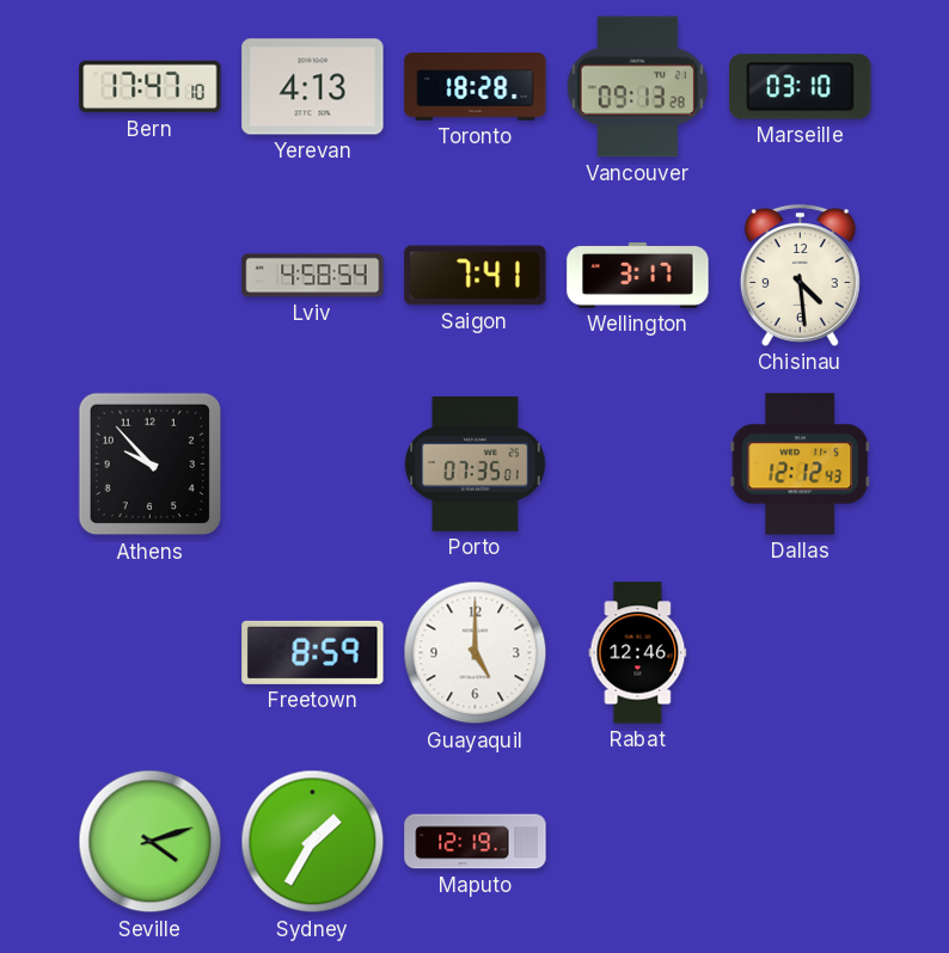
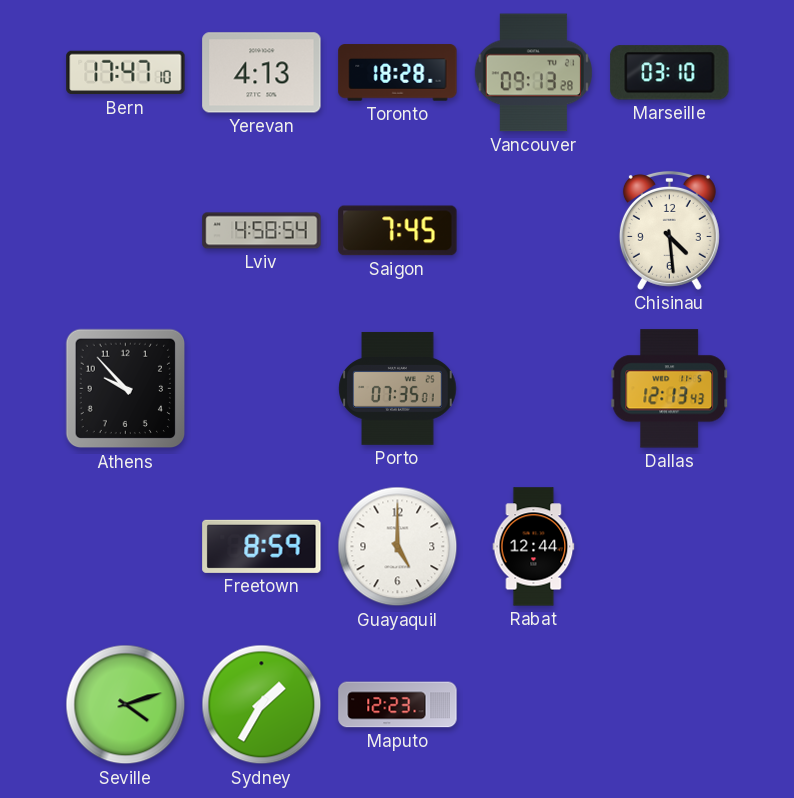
Saigon: 7:41 -> 7:45
Wellington: 3:17 -> none
Dallas: 12:12 -> 12:13
Rabat: 12:46 -> 12:44
Maputo: 12:19 -> 12:23
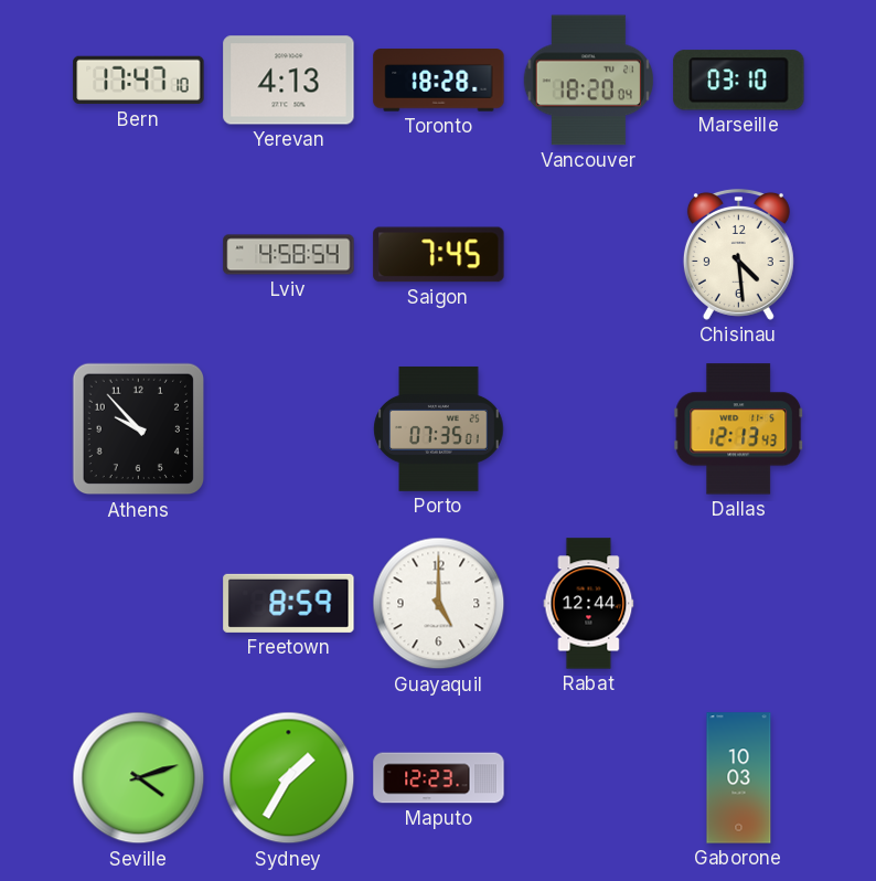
Vancouver: 09:13 -> 18:20
Gaborone: none -> 10:03
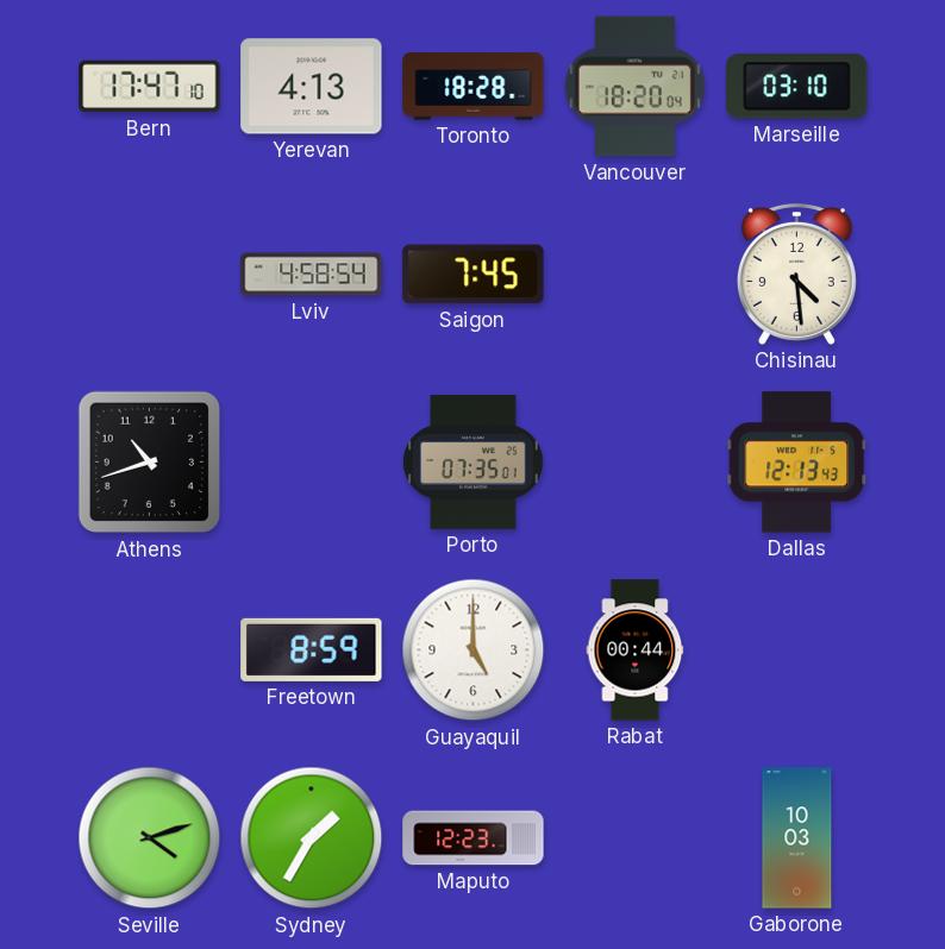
Athens: 9:53 -> 10:42
Rabat: 12:44 -> 00:44
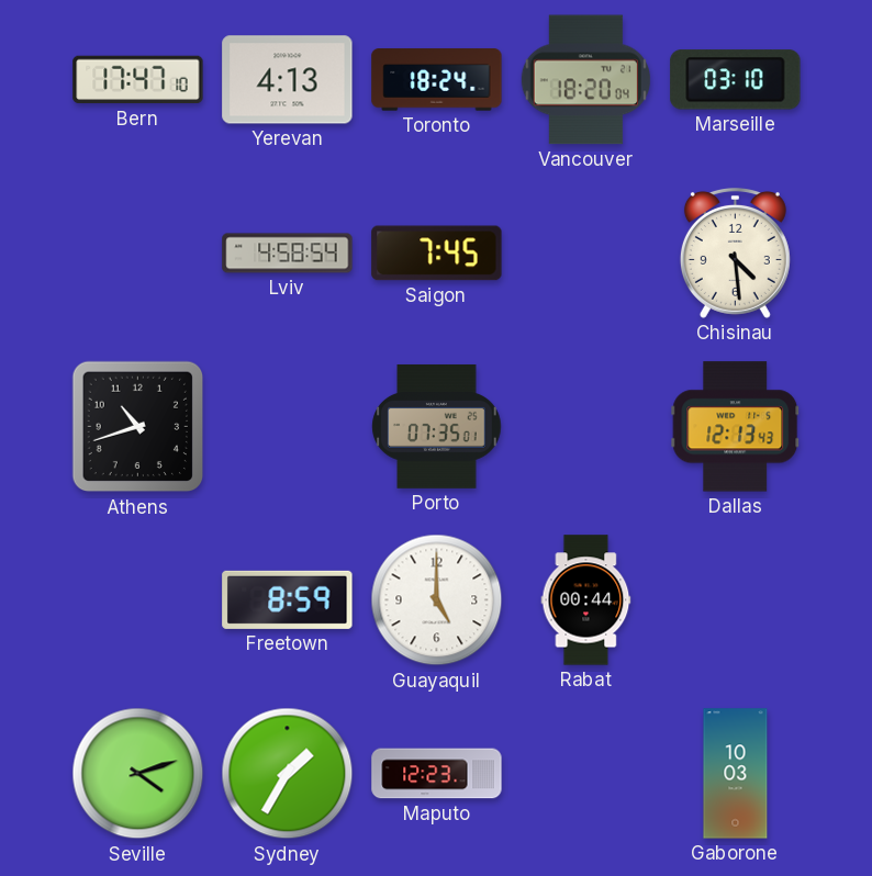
Toronto: 18:28 -> 18:24
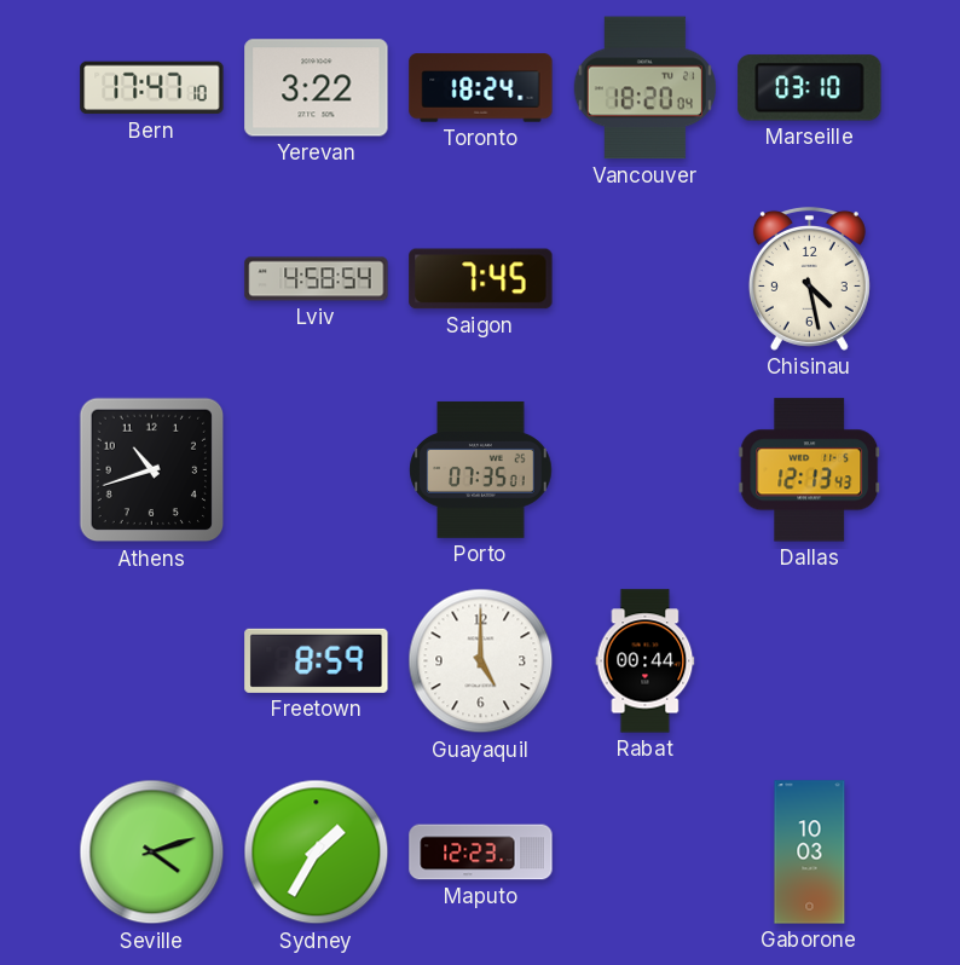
Yerevan: 4:13 -> 3:22
Chisinau: 4:29 -> 4:28
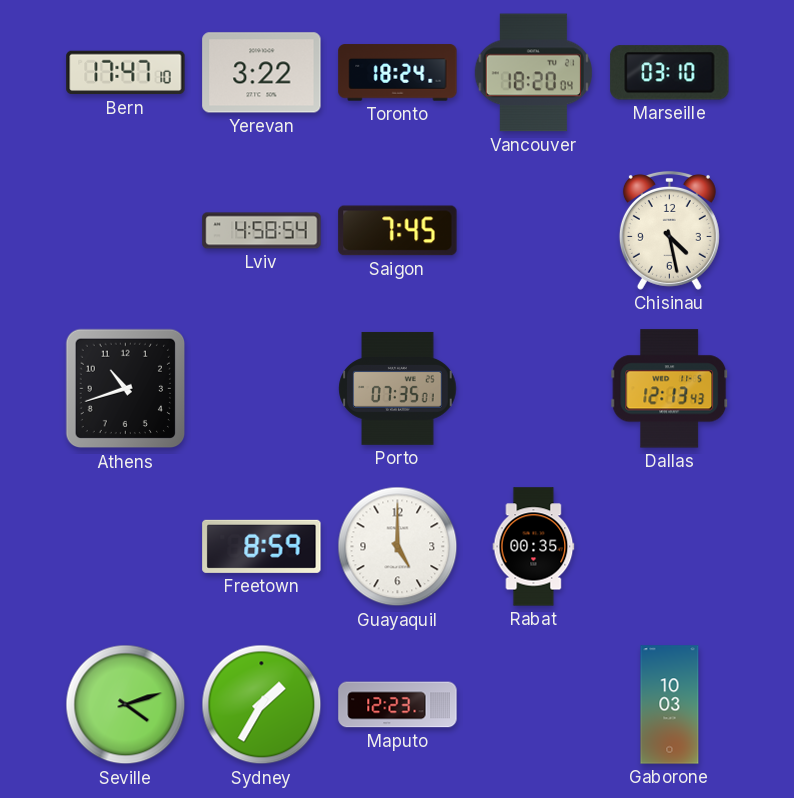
Rabat: 00:44 -> 00:35
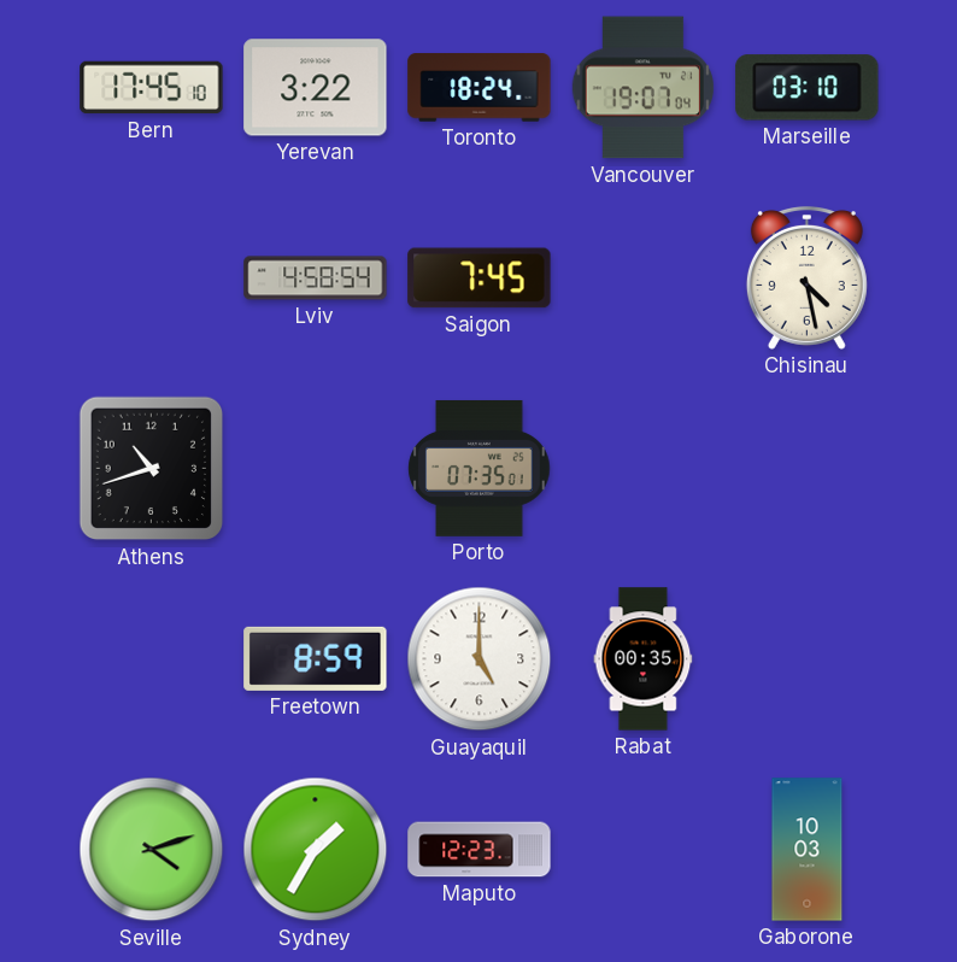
Bern: 17:47 -> 17:45
Vancouver: 18:20 -> 19:07
Dallas: 12:13 -> none
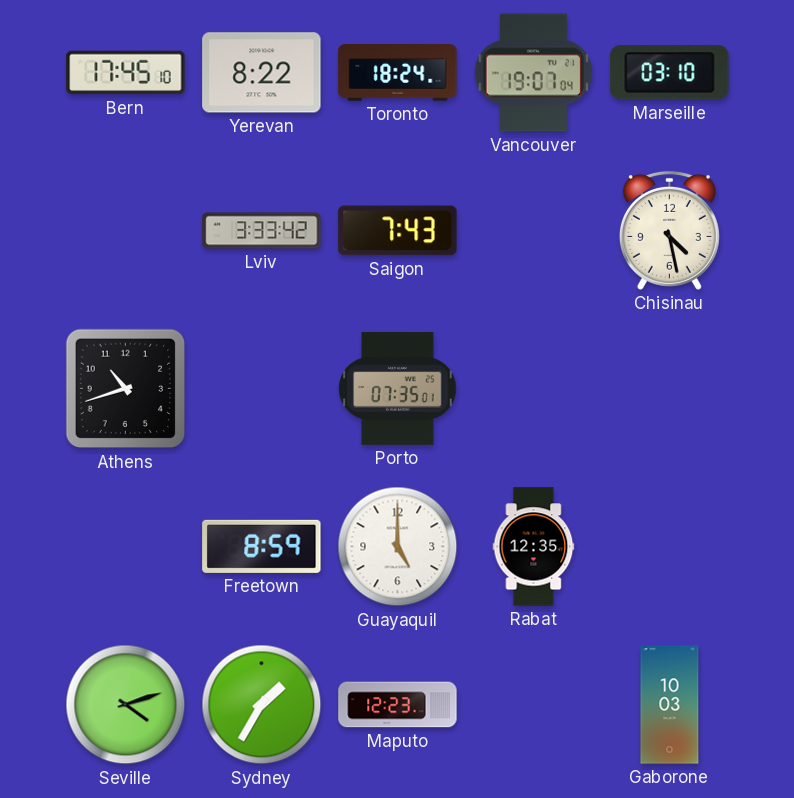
Yerevan: 3:22 -> 8:22
Lviv: 4:58 -> 3:33
Saigon: 7:45 -> 7:43
Rabat: 00:35 -> 12:35
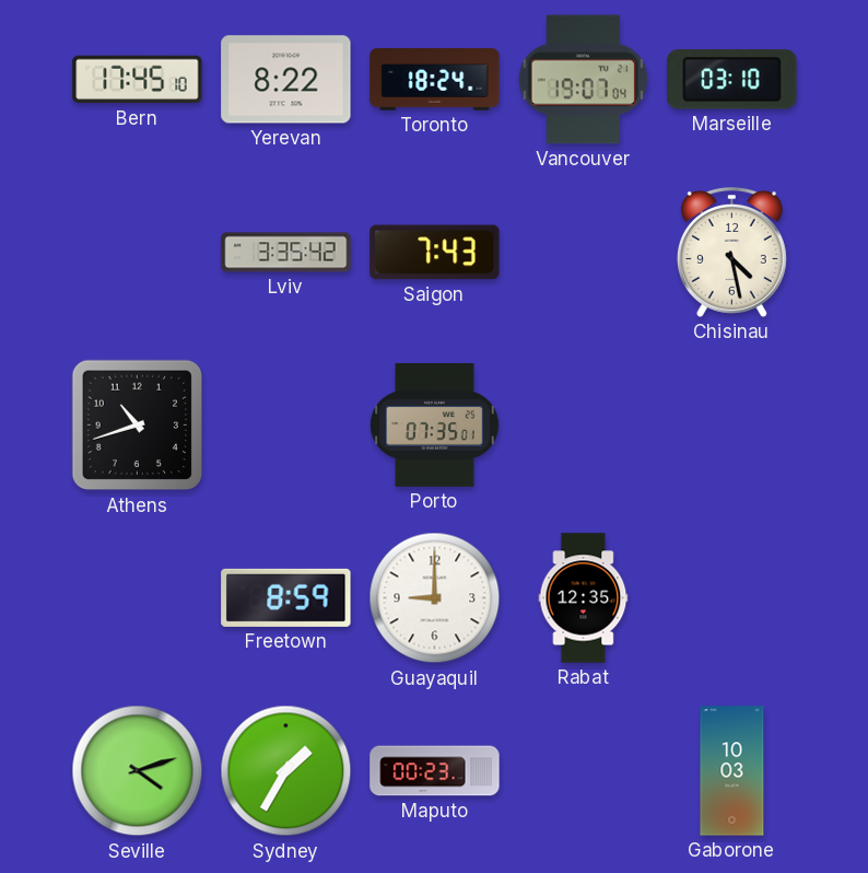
Lviv: 3:33 -> 3:35
Guayaquil: 5:00 -> 9:00
Maputo: 12:23 -> 00:23
